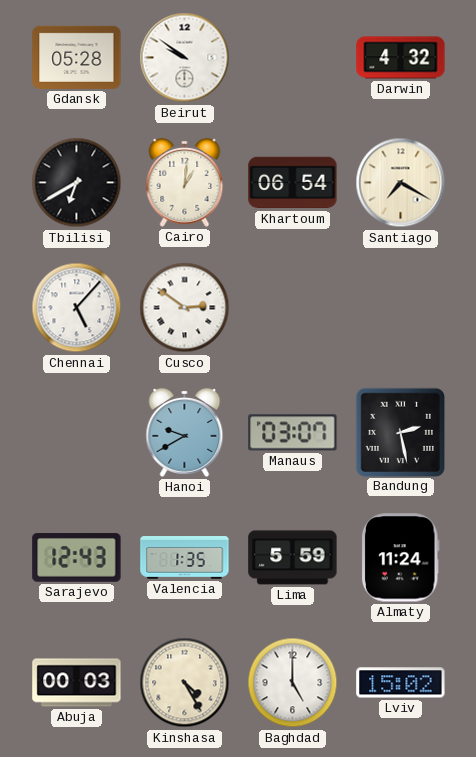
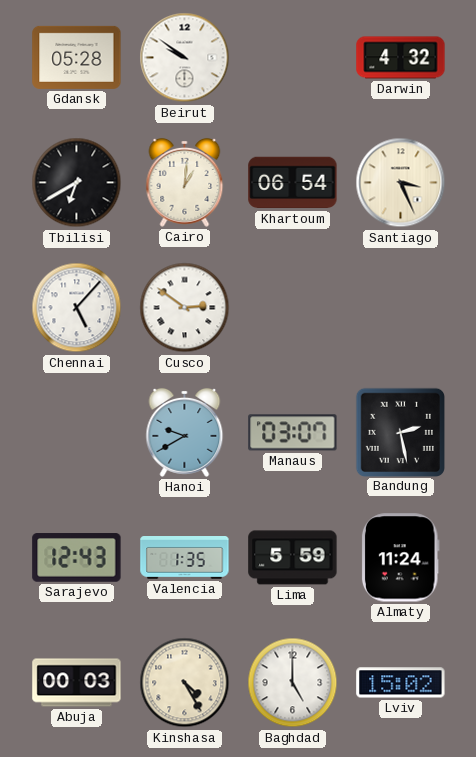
Santiago: 7:20 -> 3:26
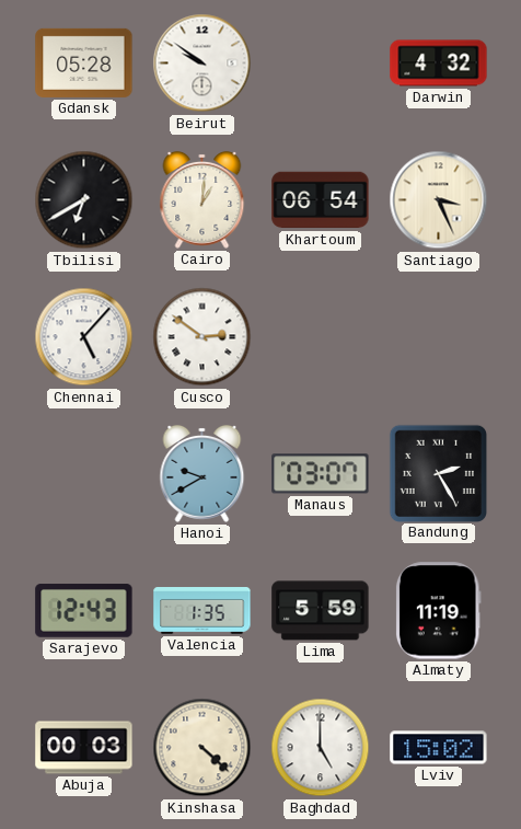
Bandung: 2:28 -> 2:25
Almaty: 11:24 -> 11:19
Kinshasa: 4:25 -> 4:22
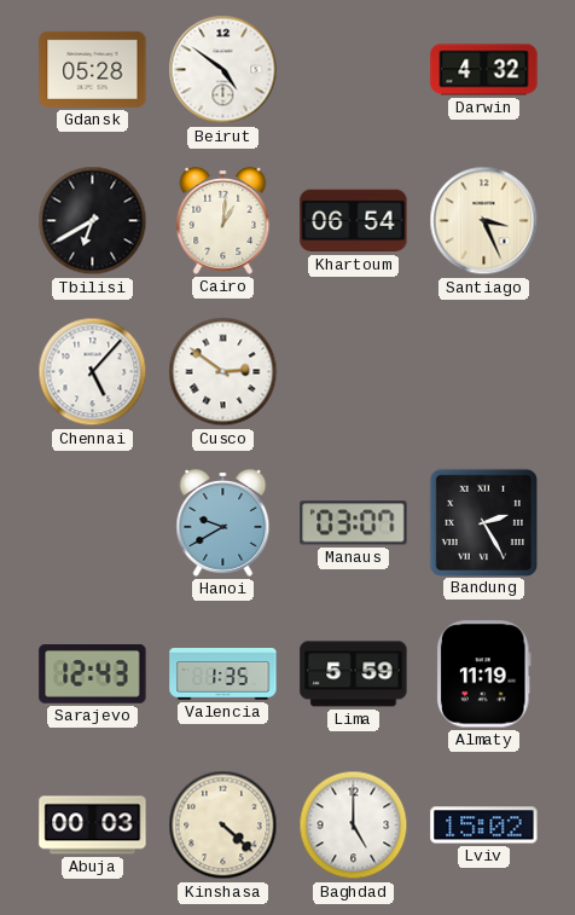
Beirut: 9:51 -> 4:51
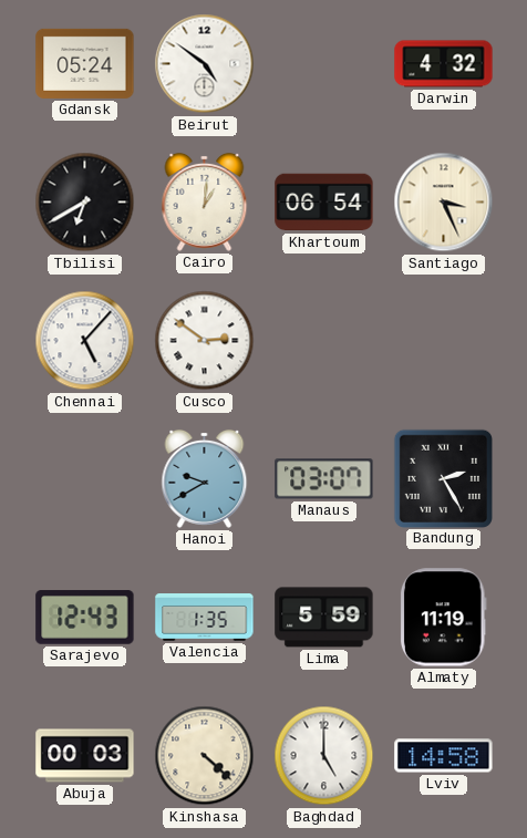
Gdansk: 05:28 -> 05:24
Lviv: 15:02 -> 14:58
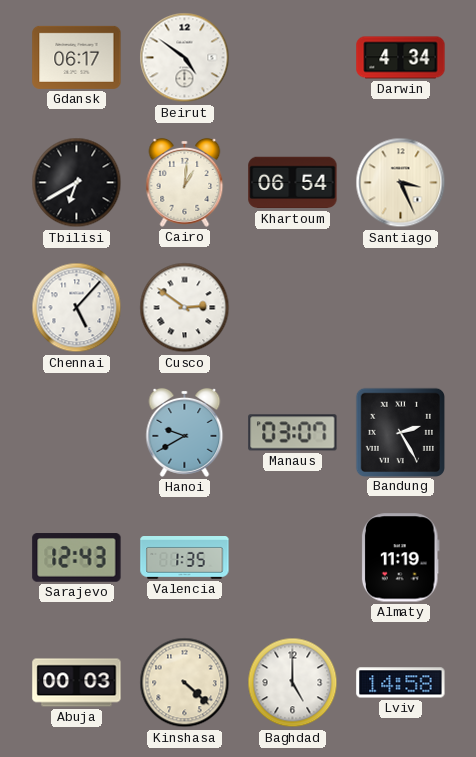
Gdansk: 05:24 -> 06:17
Darwin: 4:32 -> 4:34
Lima: 5:59 -> none
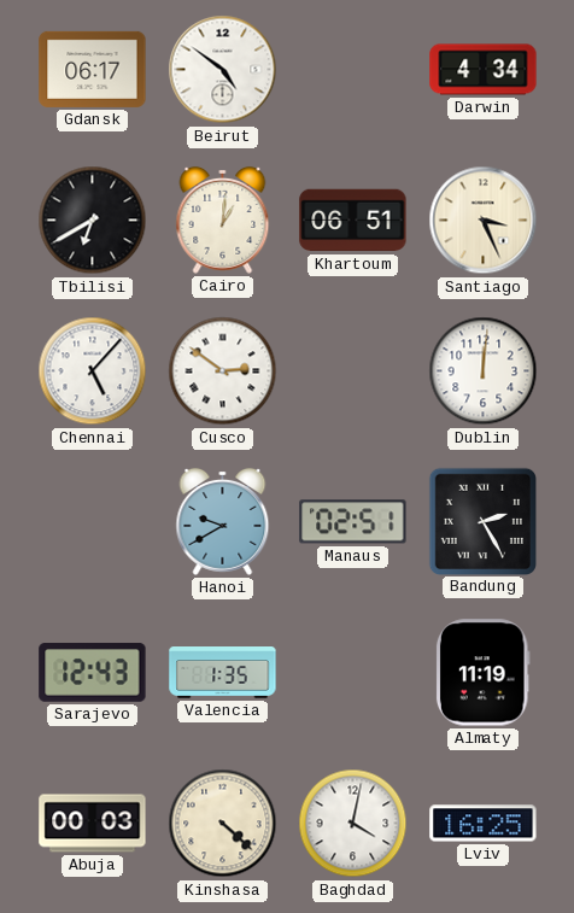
Khartoum: 06:54 -> 06:51
Dublin: none -> 12:01
Manaus: 03:07 -> 02:51
Baghdad: 5:00 -> 4:02
Lviv: 14:58 -> 16:25
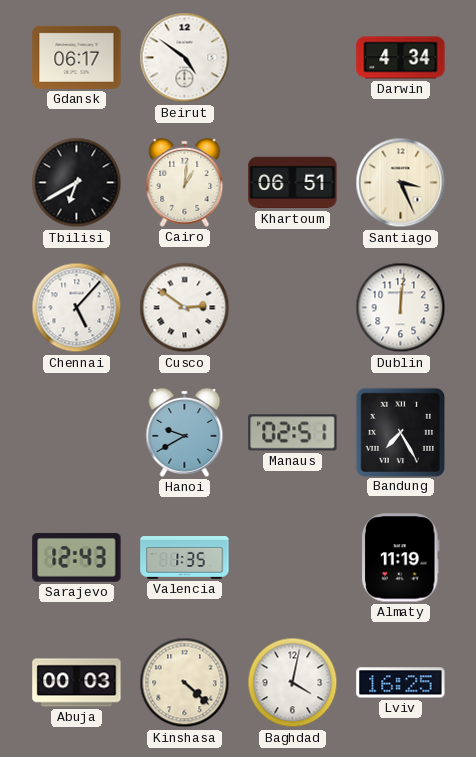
Bandung: 2:25 -> 7:25
